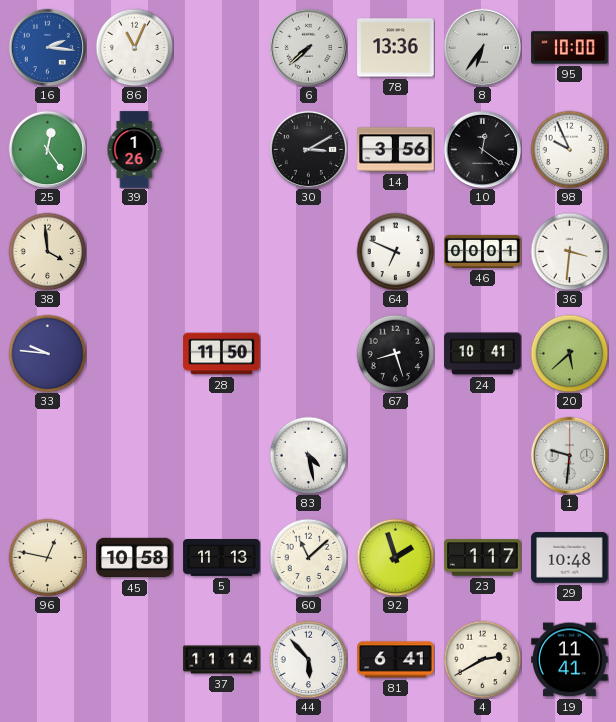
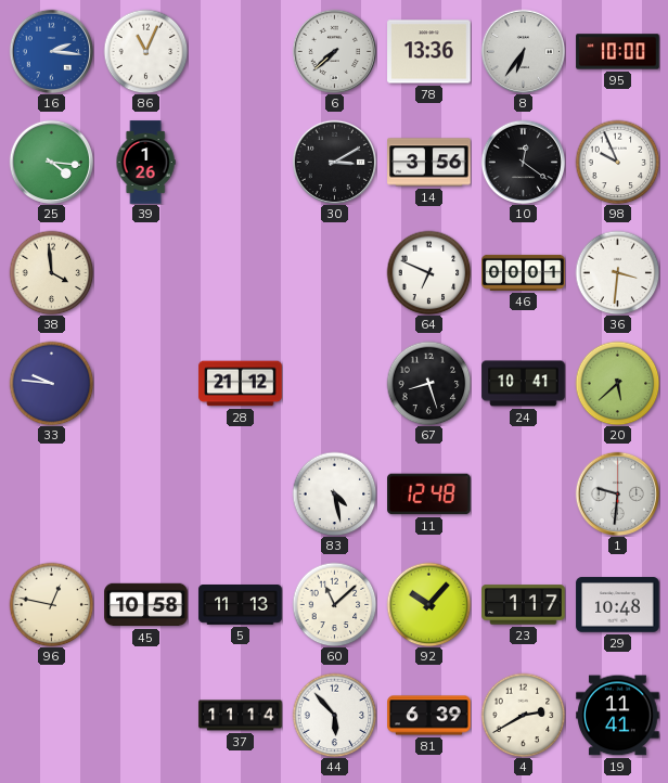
25: 12:24 -> 4:16
28: 11:50 -> 21:12
11: none -> 12:48
92: 1:57 -> 10:07
81: 6:41 -> 6:39
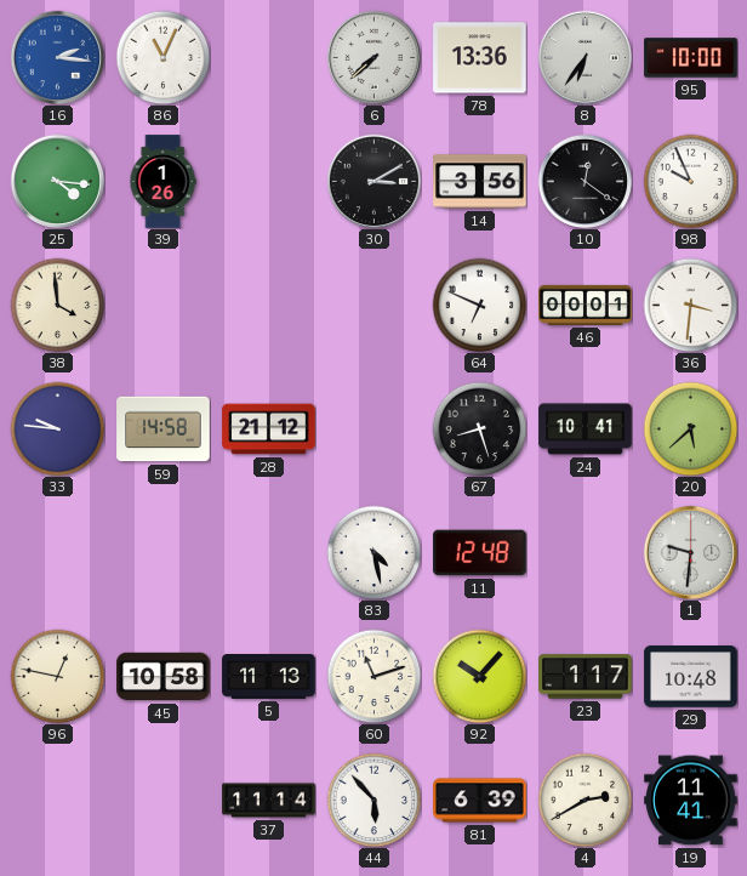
59: none -> 14:58
60: 11:08 -> 11:12
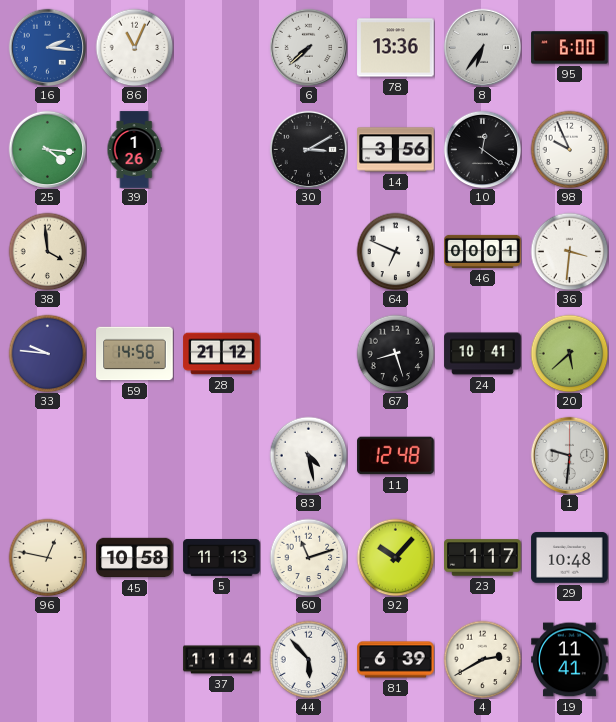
95: 10:00 -> 6:00
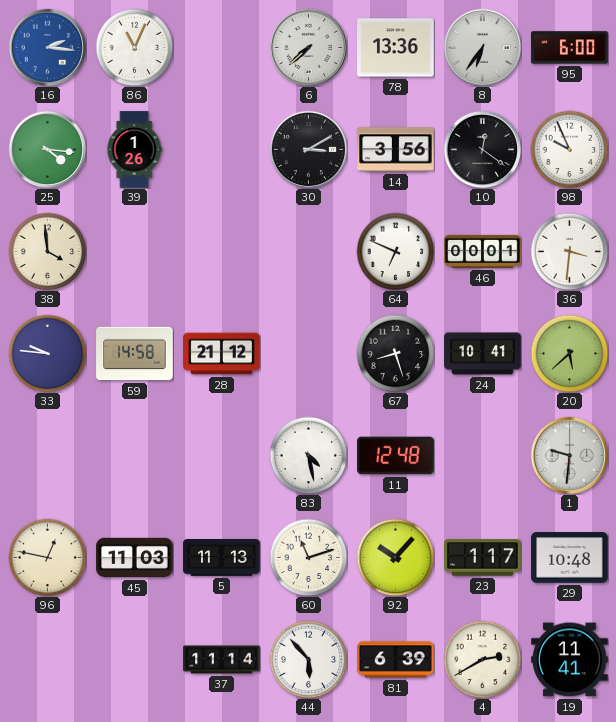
45: 10:58 -> 11:03
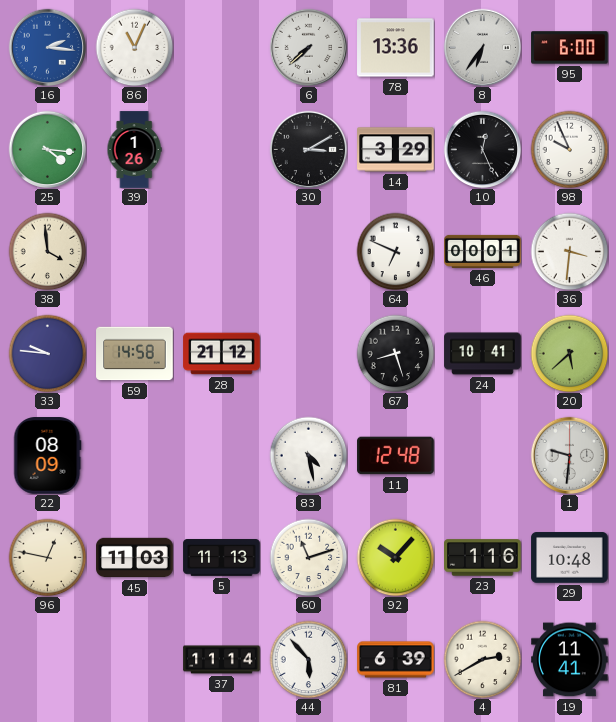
14: 3:56 -> 3:29
10: 12:21 -> 12:26
22: none -> 08:09
23: 1:17 -> 1:16
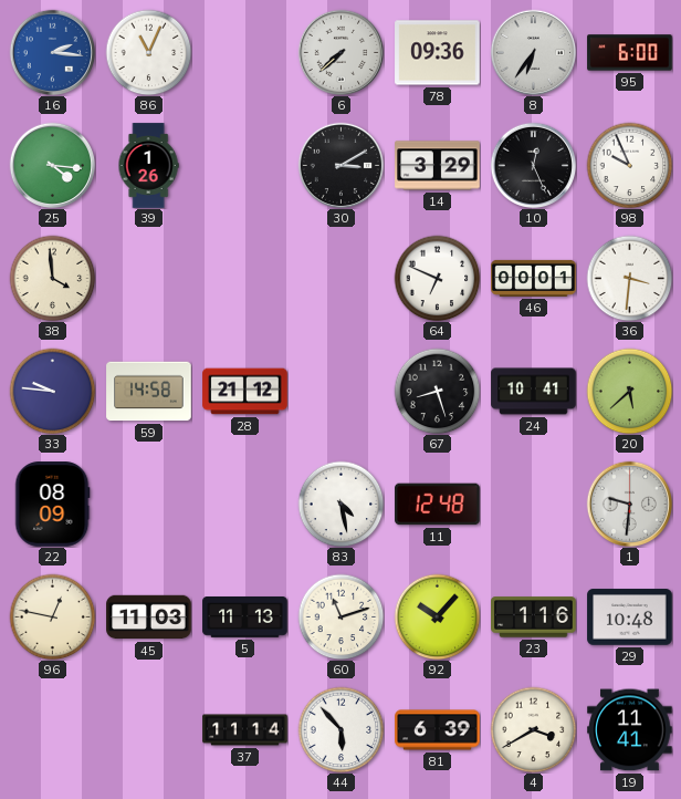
78: 13:36 -> 09:36
4: 2:40 -> 3:40
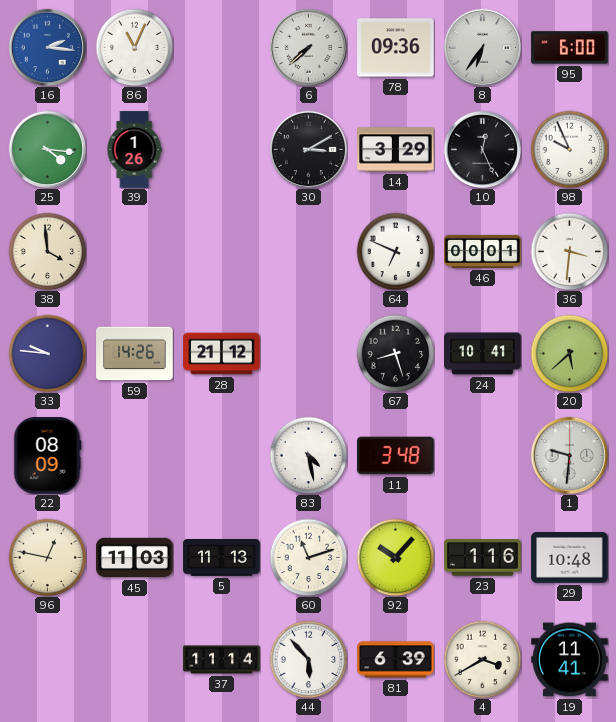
59: 14:58 -> 14:26
11: 12:48 -> 3:48
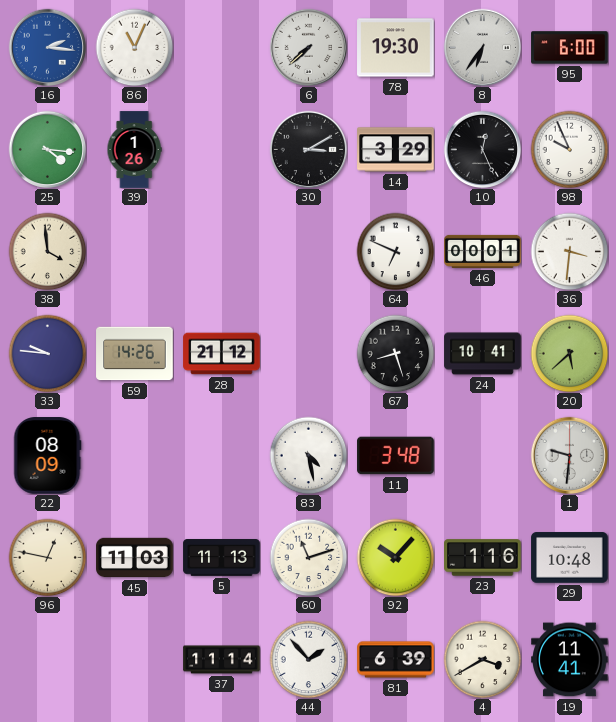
78: 09:36 -> 19:30
44: 5:53 -> 1:53
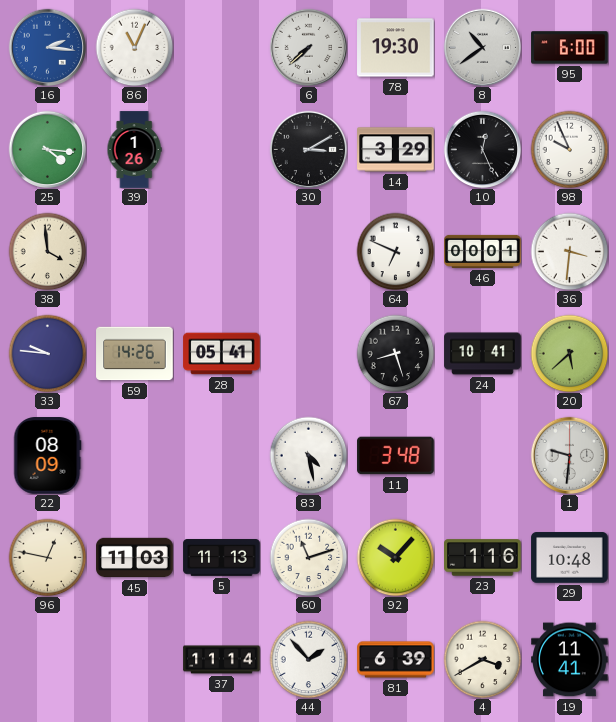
8: 6:36 -> 10:39
28: 21:12 -> 05:41
